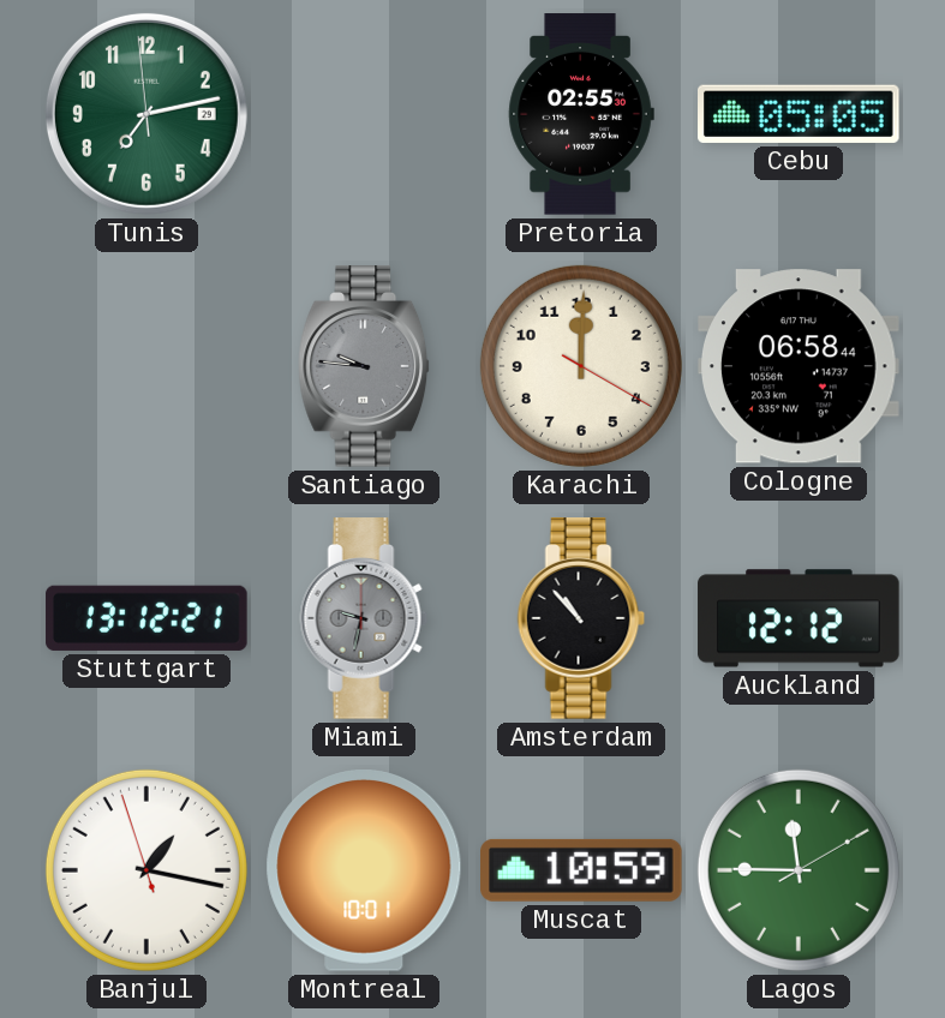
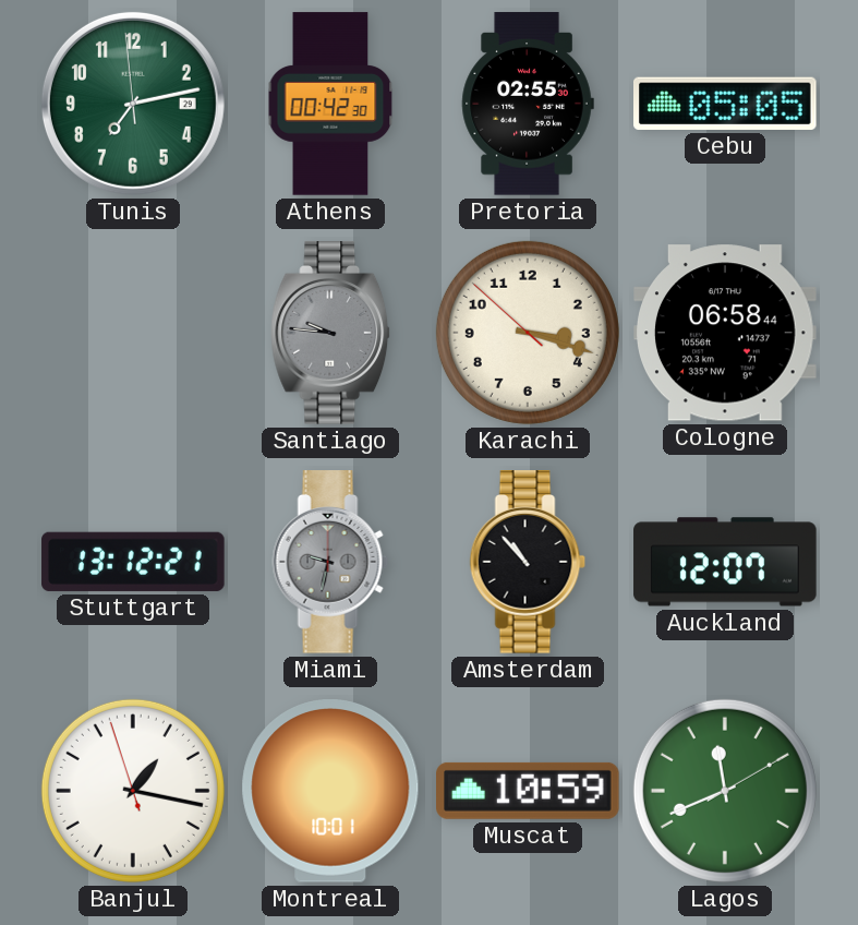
Athens: none -> 00:42
Karachi: 12:00 -> 3:17
Auckland: 12:12 -> 12:07
Lagos: 11:45 -> 11:41
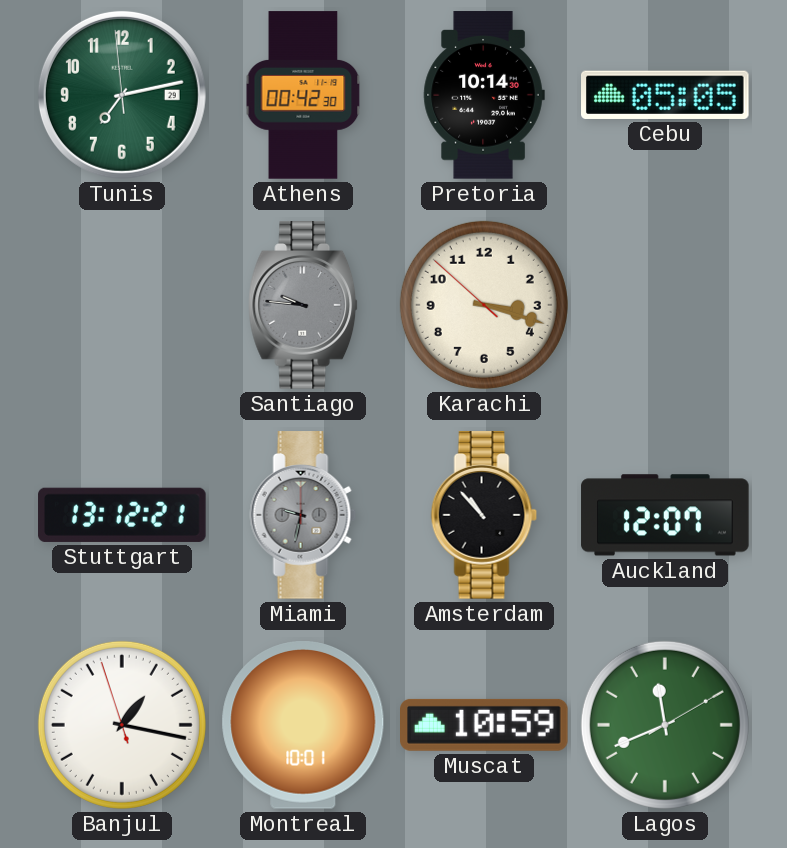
Pretoria: 02:55 -> 10:14
Cologne: 06:58 -> none
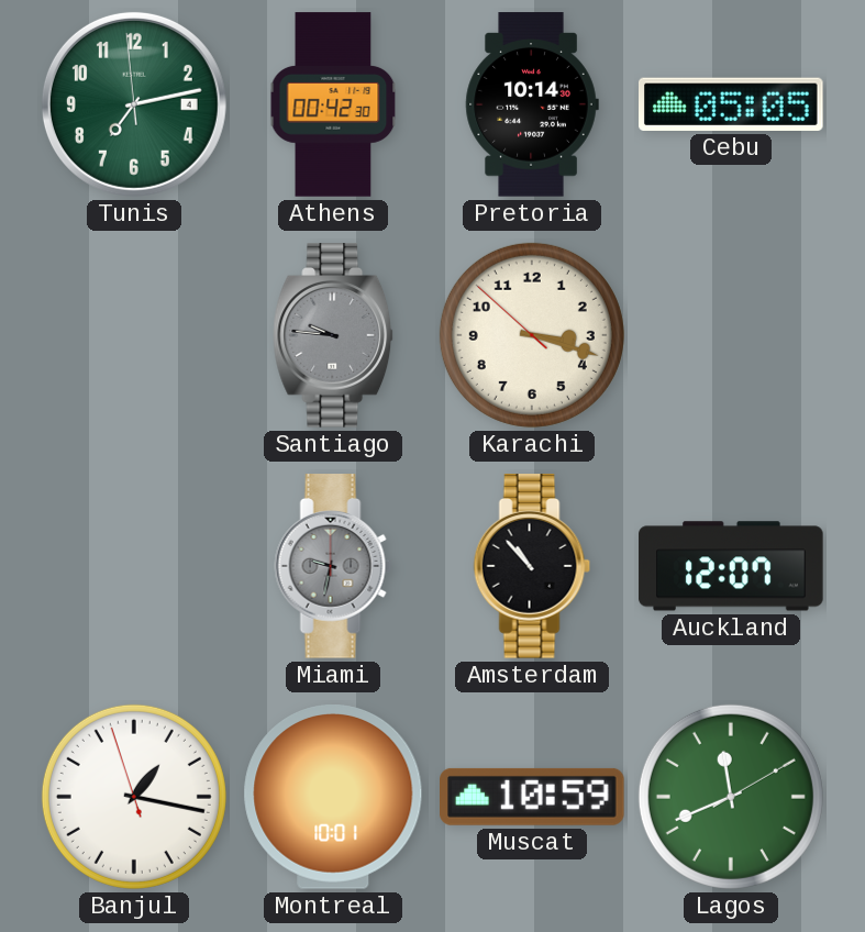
Tunis date: 29 -> 4
Stuttgart: 13:12 -> none
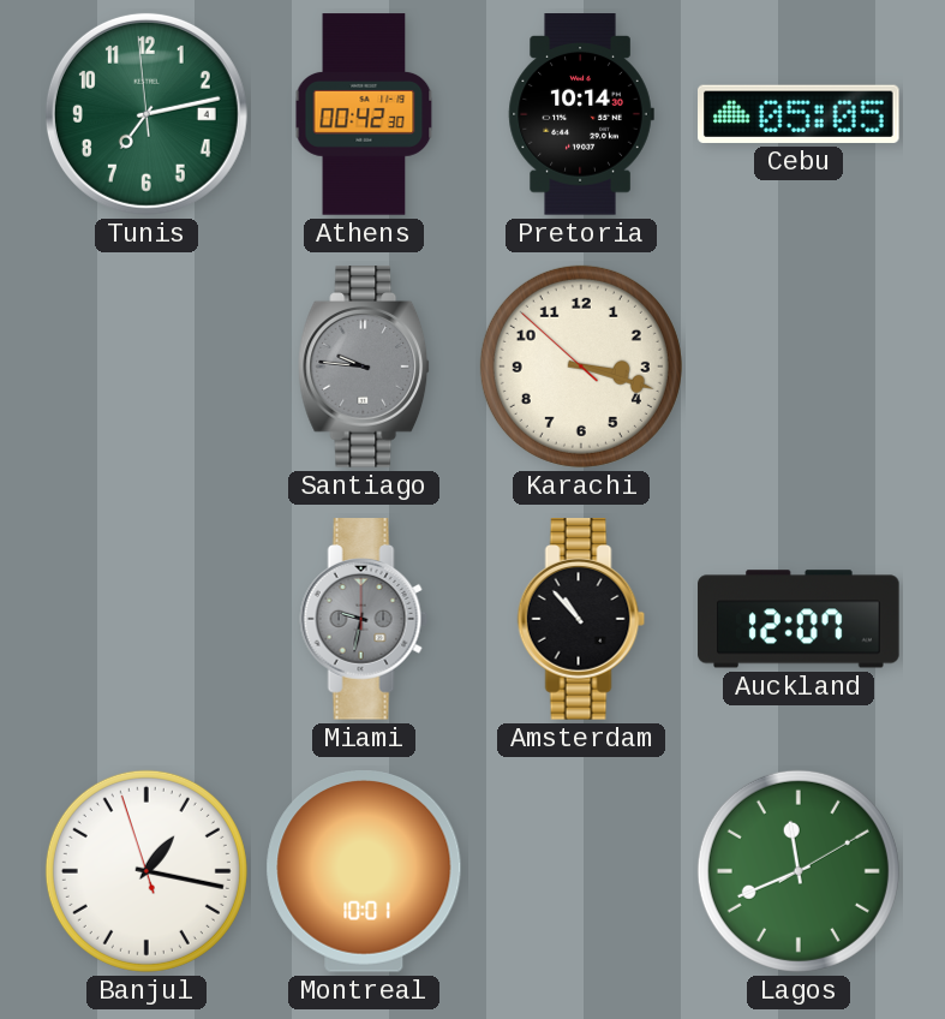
Muscat: 10:59 -> none
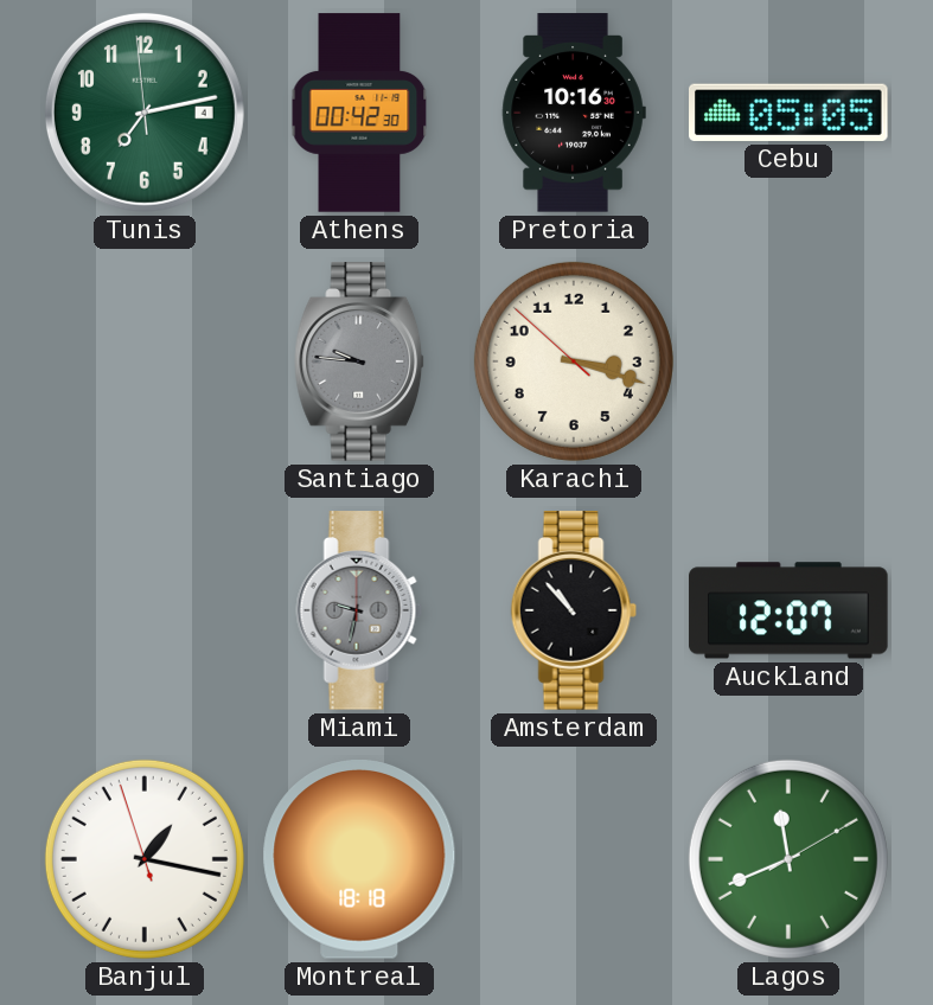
Pretoria: 10:14 -> 10:16
Montreal: 10:01 -> 18:18
